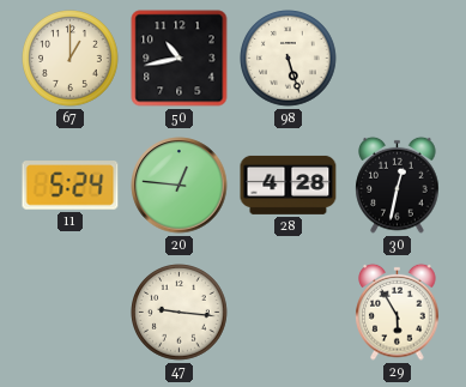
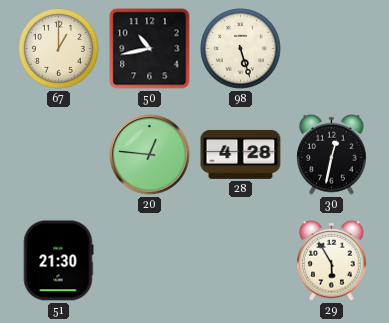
11: 5:24 -> none
51: none -> 21:30
47: 9:16 -> none
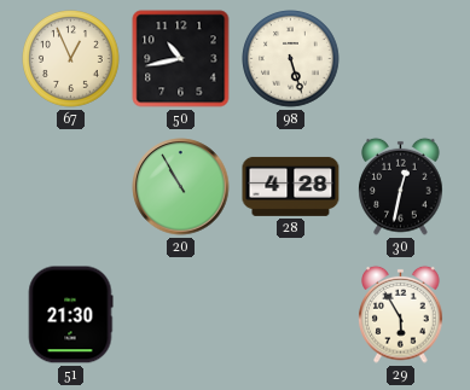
67: 1:00 -> 12:56
20: 12:46 -> 10:55
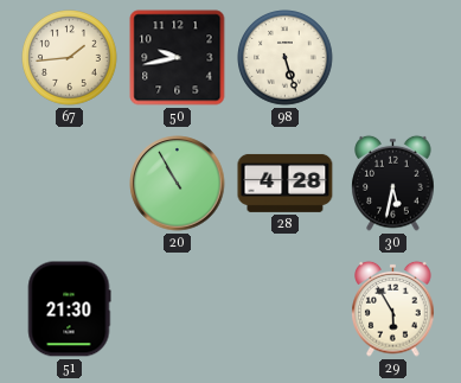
67: 12:56 -> 1:44
50: 10:43 -> 9:43
30: 12:32 -> 5:32
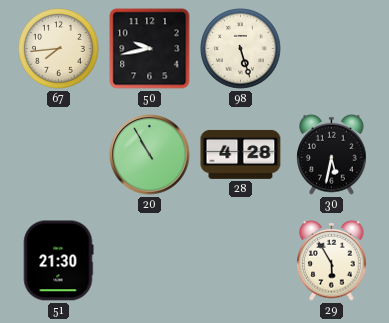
67: 1:44 -> 7:44
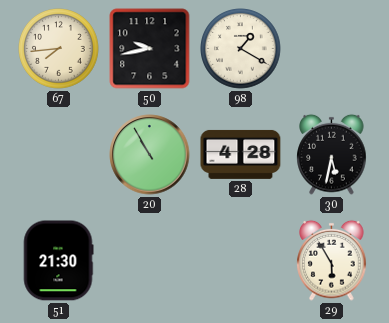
98: 5:27 -> 1:20
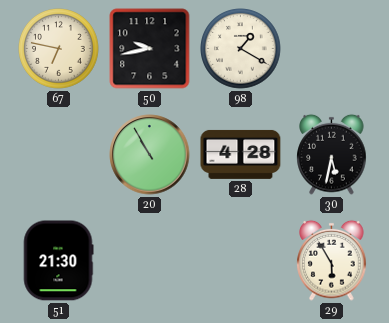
67: 7:44 -> 6:47
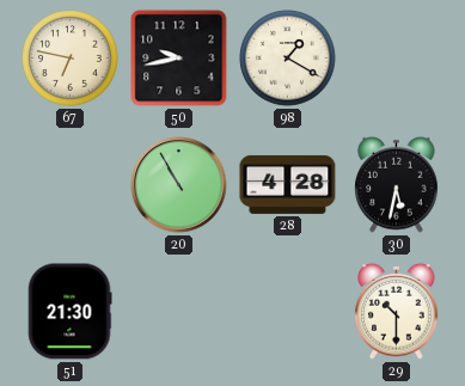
29: 5:55 -> 10:30
